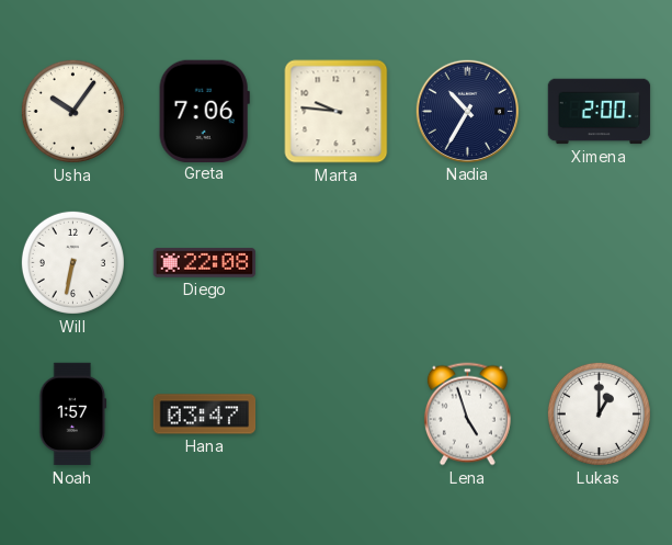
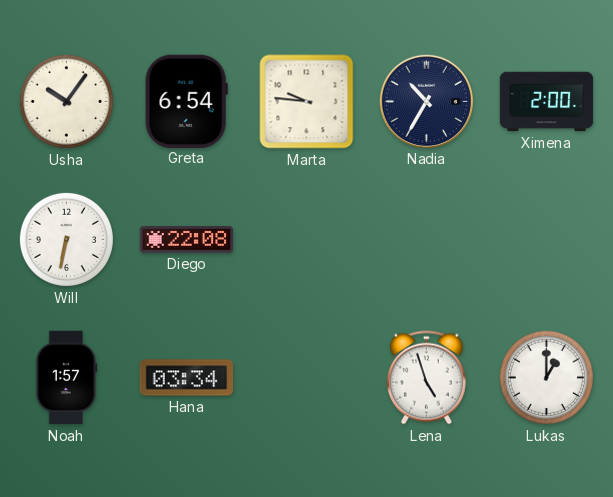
Greta: 7:06 -> 6:54
Hana: 03:47 -> 03:34
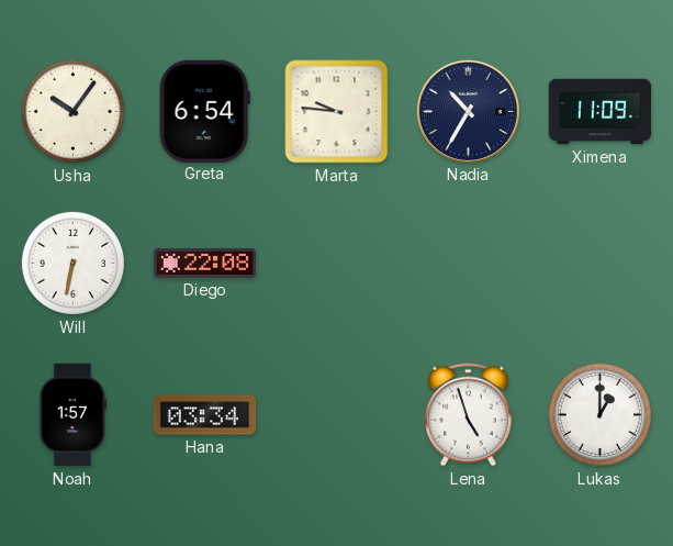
Ximena: 2:00 -> 11:09
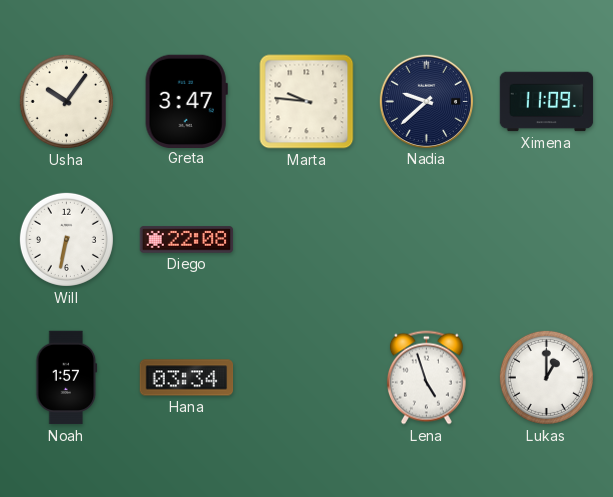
Greta: 6:54 -> 3:47
Nadia: 10:35 -> 9:38
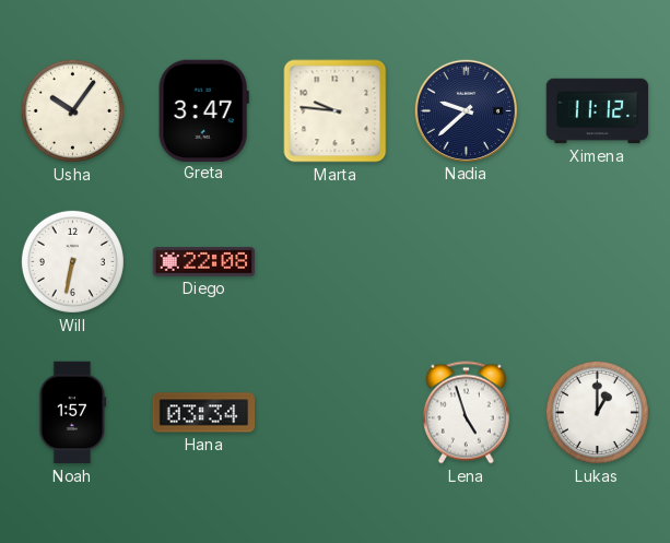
Ximena: 11:09 -> 11:12
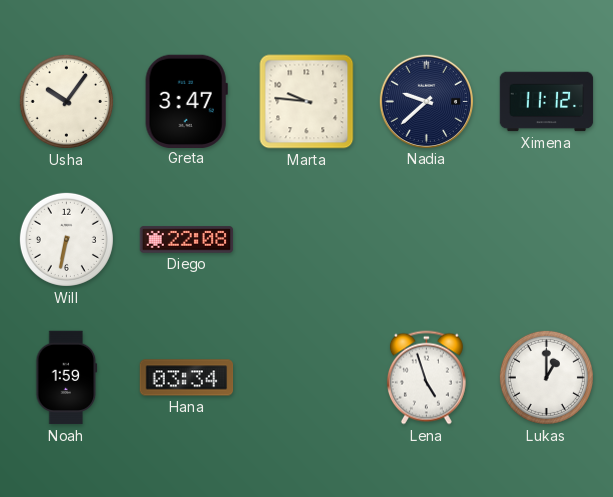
Noah: 1:57 -> 1:59
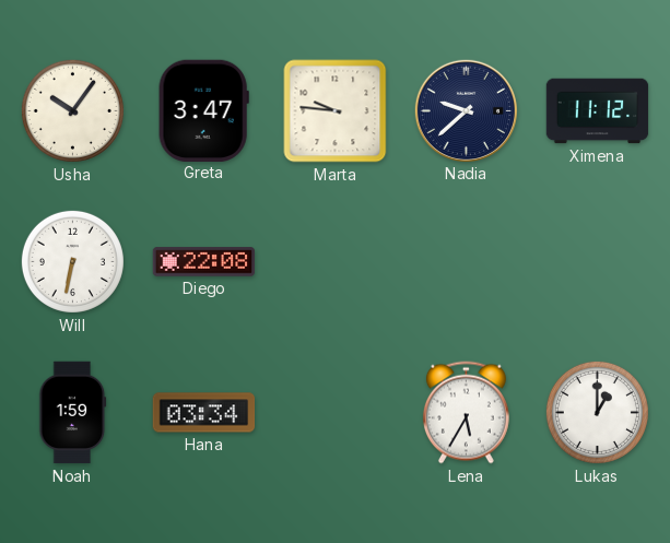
Lena: 4:57 -> 5:35
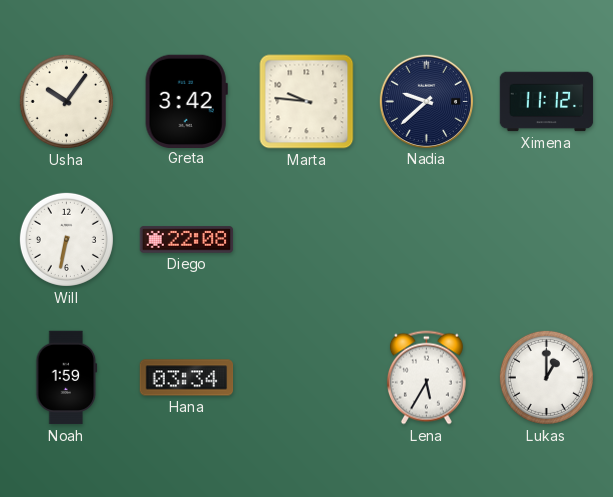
Greta: 3:47 -> 3:42
